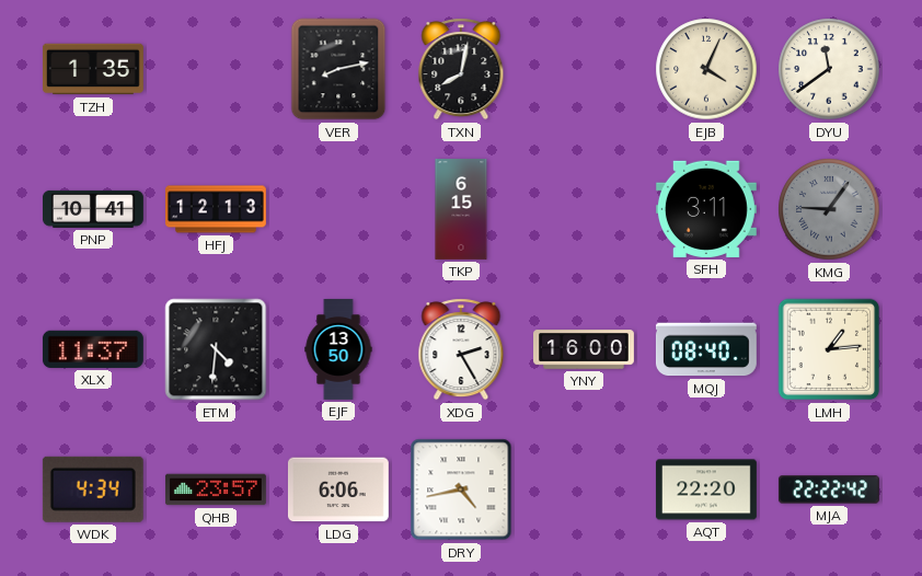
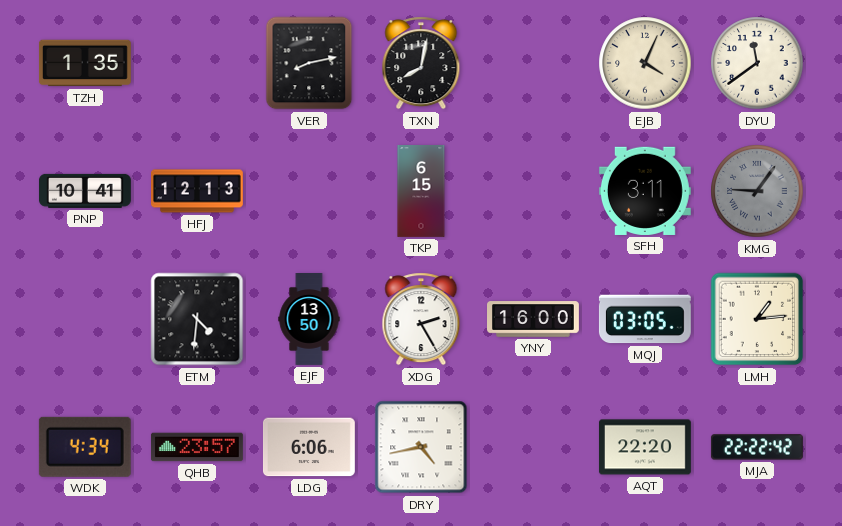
XLX: 11:37 -> none
MQJ: 08:40 -> 03:05
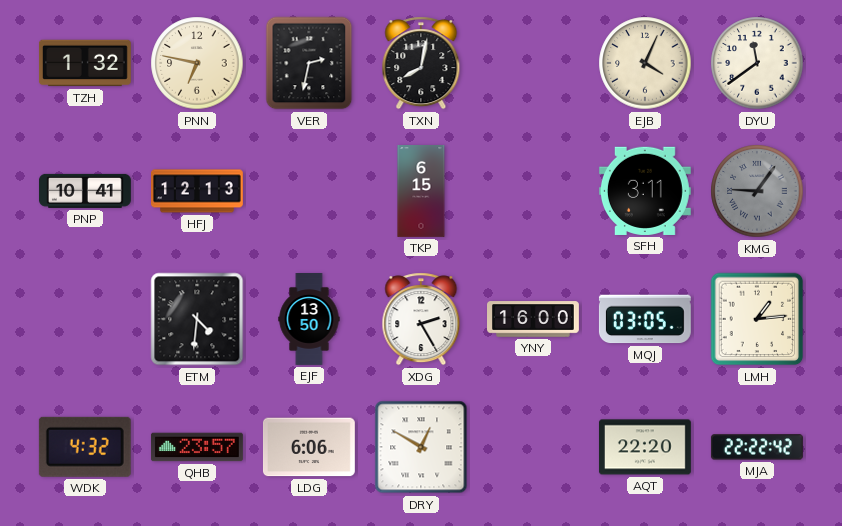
TZH: 1:35 -> 1:32
PNN: none -> 6:47
VER: 8:13 -> 2:32
WDK: 4:34 -> 4:32
DRY: 4:43 -> 12:50
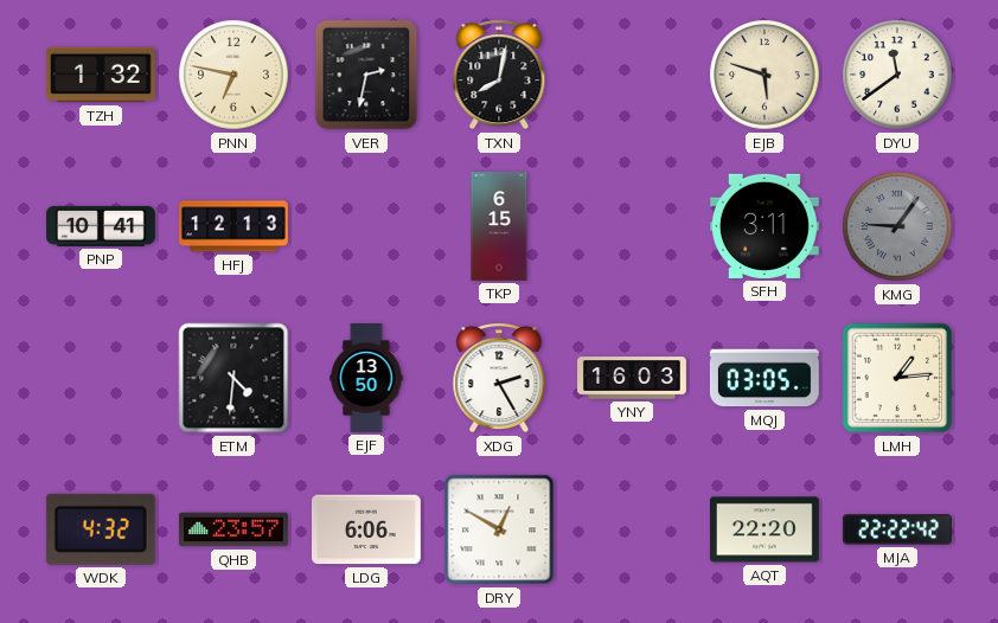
EJB: 4:04 -> 5:48
YNY: 16:00 -> 16:03
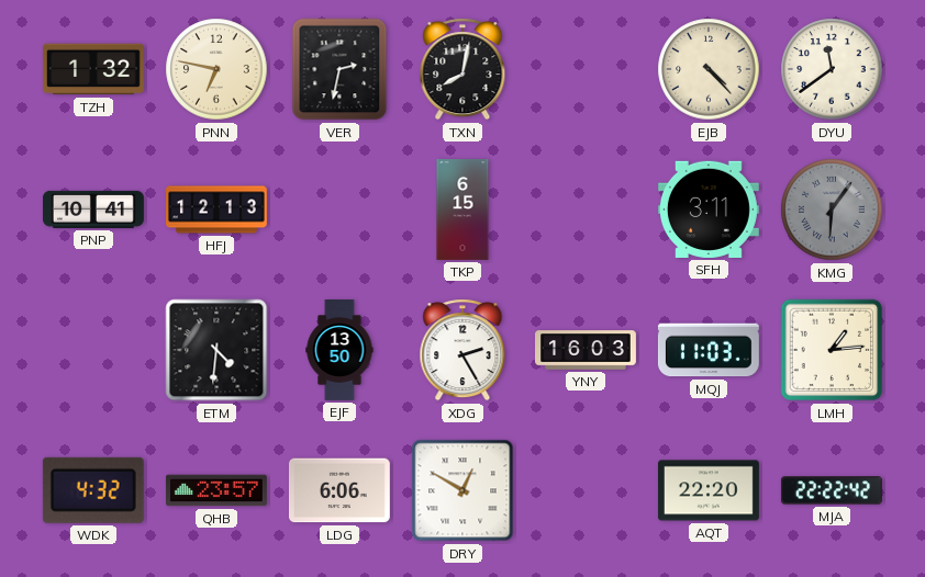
EJB: 5:48 -> 4:23
KMG: 9:06 -> 6:06
MQJ: 03:05 -> 11:03
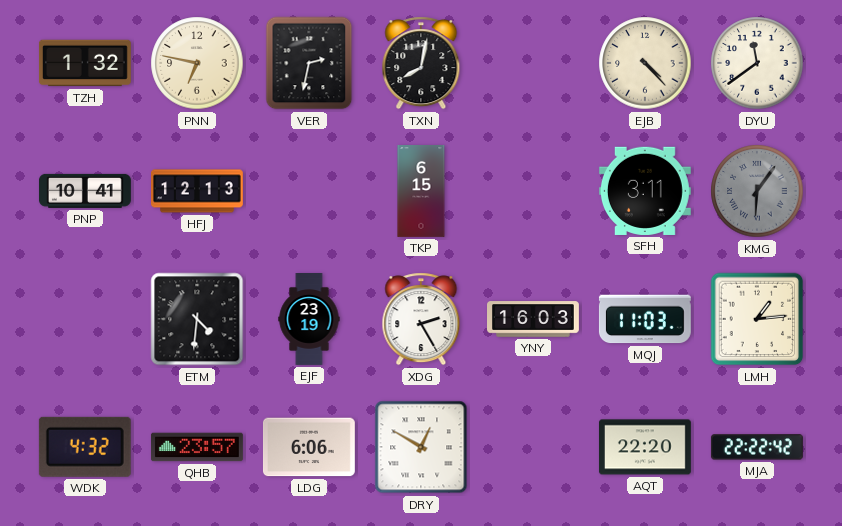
EJF: 13:50 -> 23:19
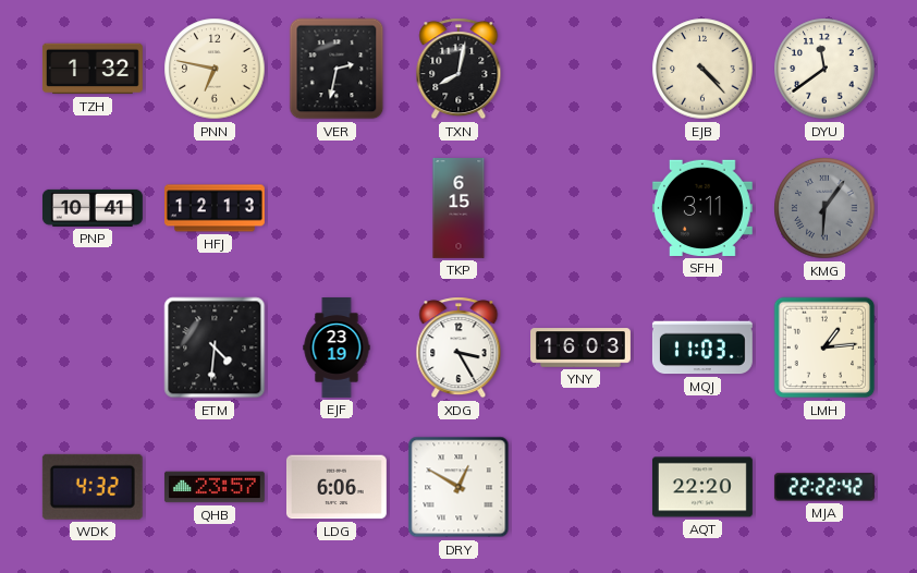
XDG: 2:25 -> 3:25
